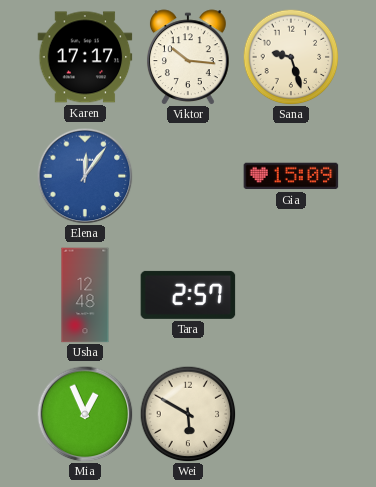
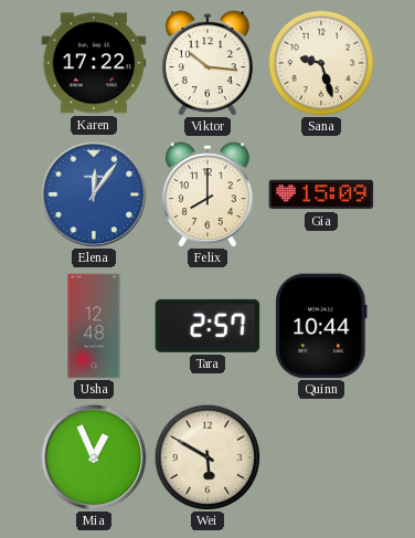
Karen: 17:17 -> 17:22
Felix: none -> 8:00
Quinn: none -> 10:44
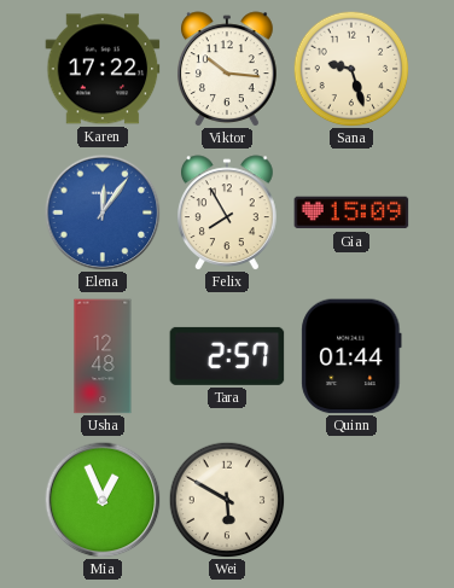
Felix: 8:00 -> 7:55
Quinn: 10:44 -> 01:44
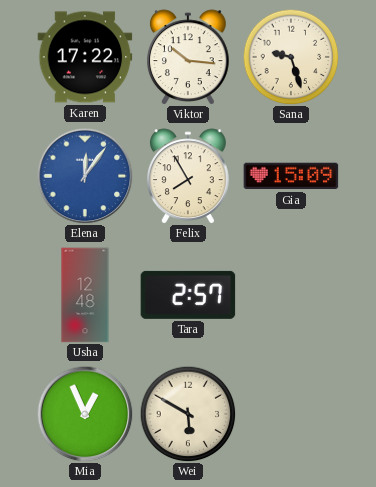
Quinn: 01:44 -> none
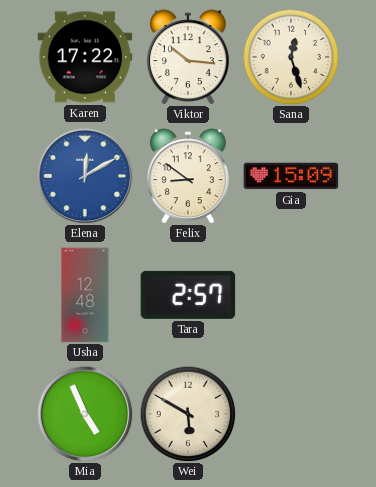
Sana: 9:27 -> 12:27
Elena: 12:06 -> 12:10
Felix: 7:55 -> 8:51
Mia: 12:56 -> 4:56
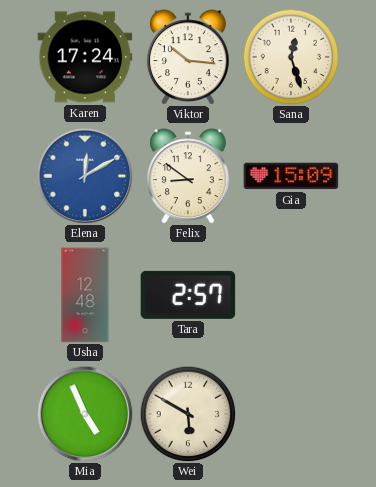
Karen: 17:22 -> 17:24
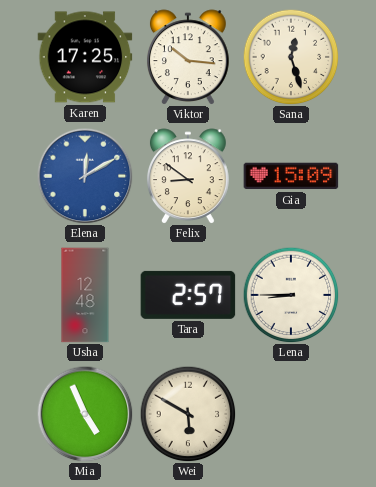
Karen: 17:24 -> 17:25
Lena: none -> 8:45
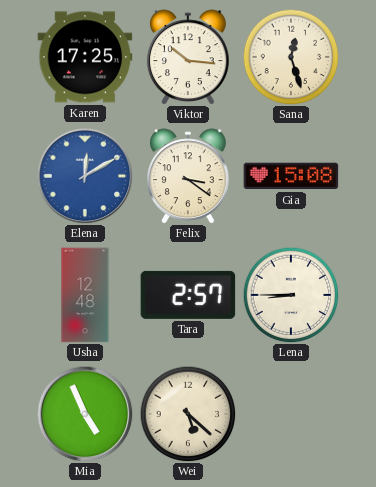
Felix: 8:51 -> 3:21
Gia: 15:09 -> 15:08
Wei: 5:50 -> 5:22
